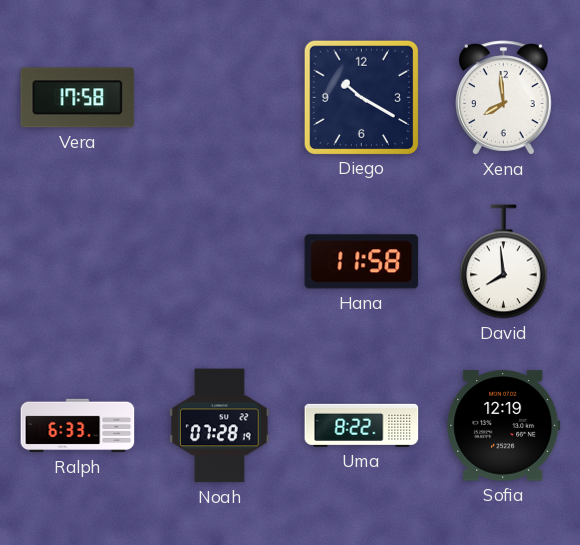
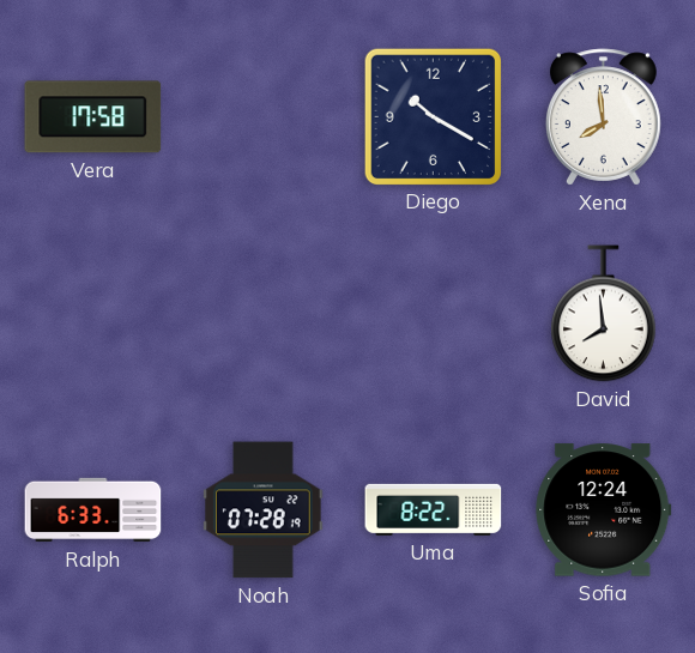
Hana: 11:58 -> none
Sofia: 12:19 -> 12:24
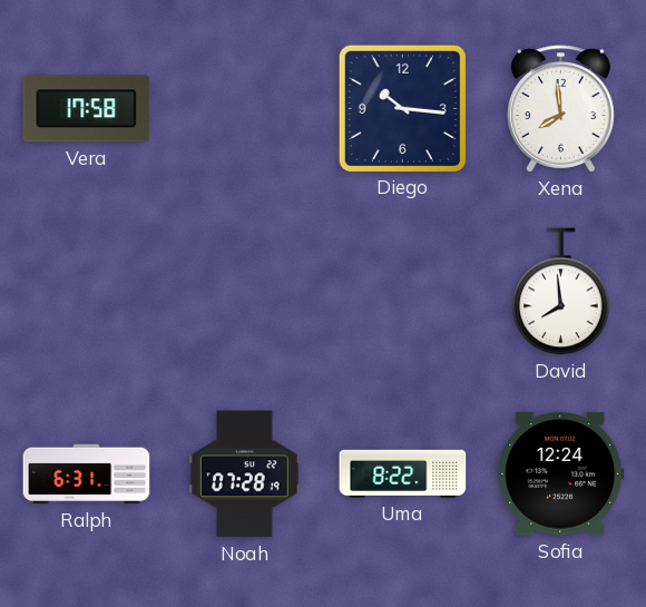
Diego: 10:20 -> 10:16
Ralph: 6:33 -> 6:31
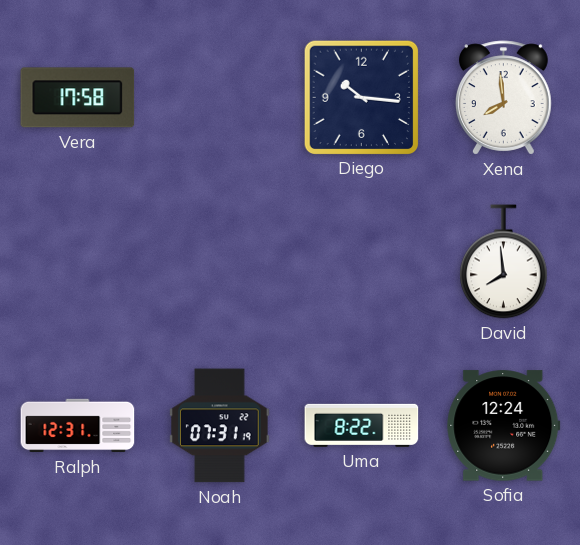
Ralph: 6:31 -> 12:31
Noah: 07:28 -> 07:31
